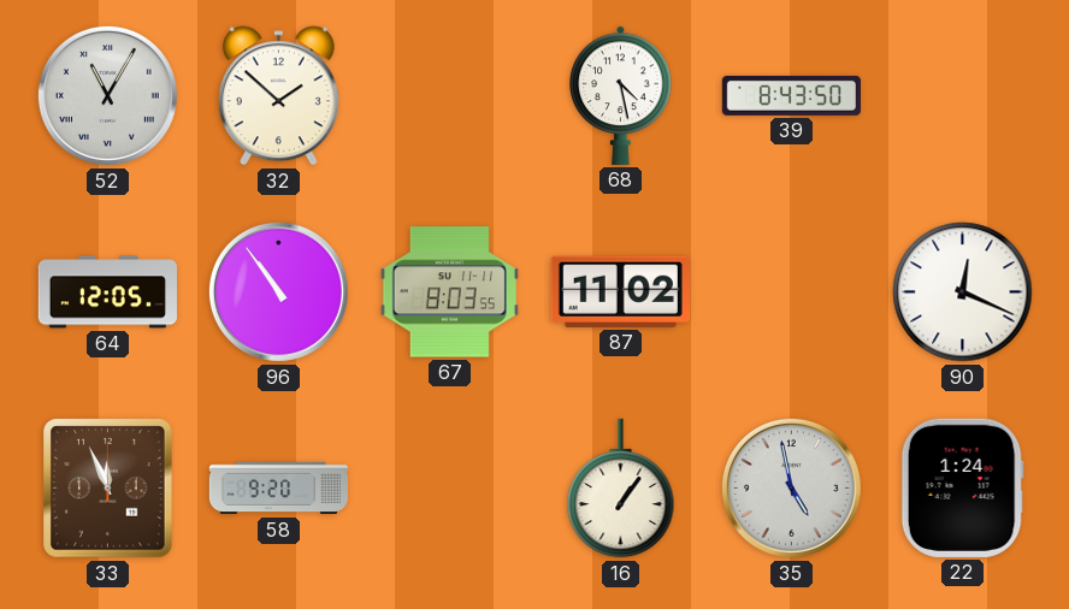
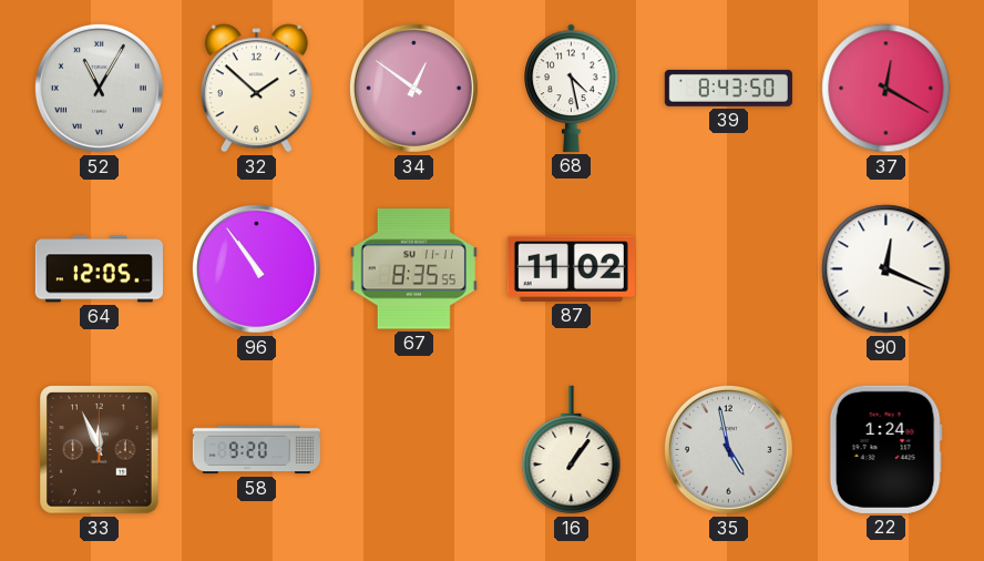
34: none -> 12:51
37: none -> 12:20
67: 8:03 -> 8:35
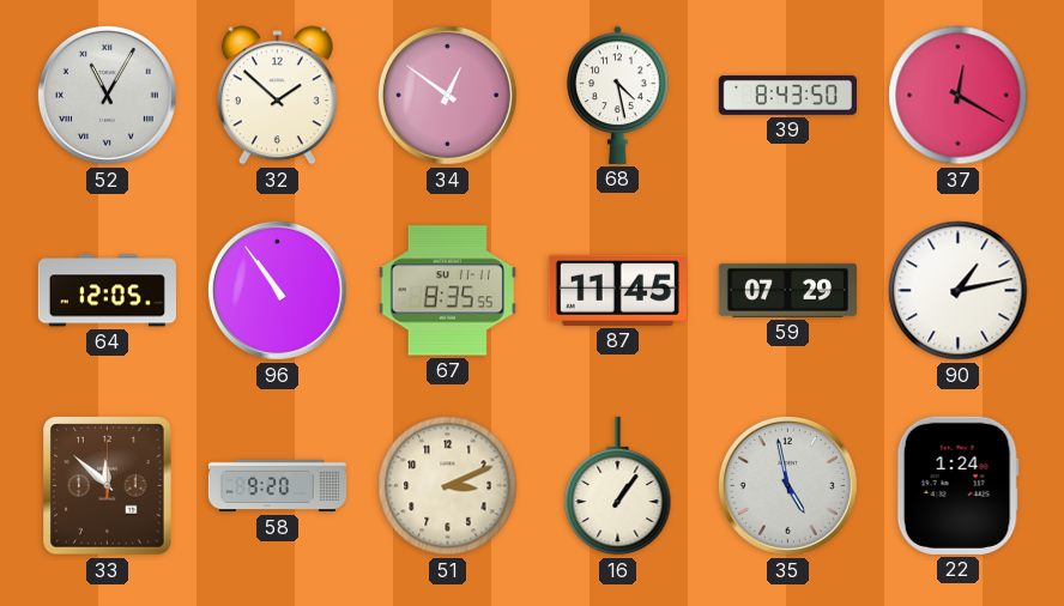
87: 11:02 -> 11:45
59: none -> 07:29
90: 12:19 -> 1:13
33: 11:56 -> 11:52
51: none -> 3:11
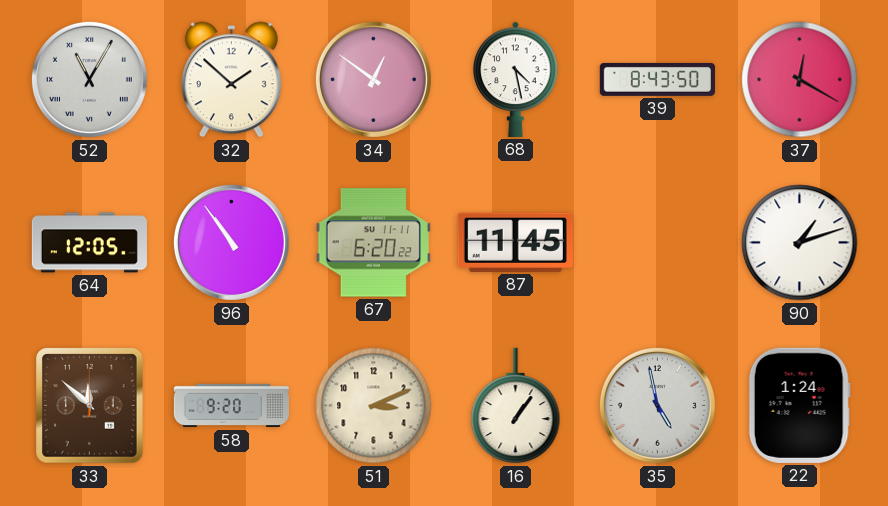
67: 8:35 -> 6:20
59: 07:29 -> none
90: 1:13 -> 1:12
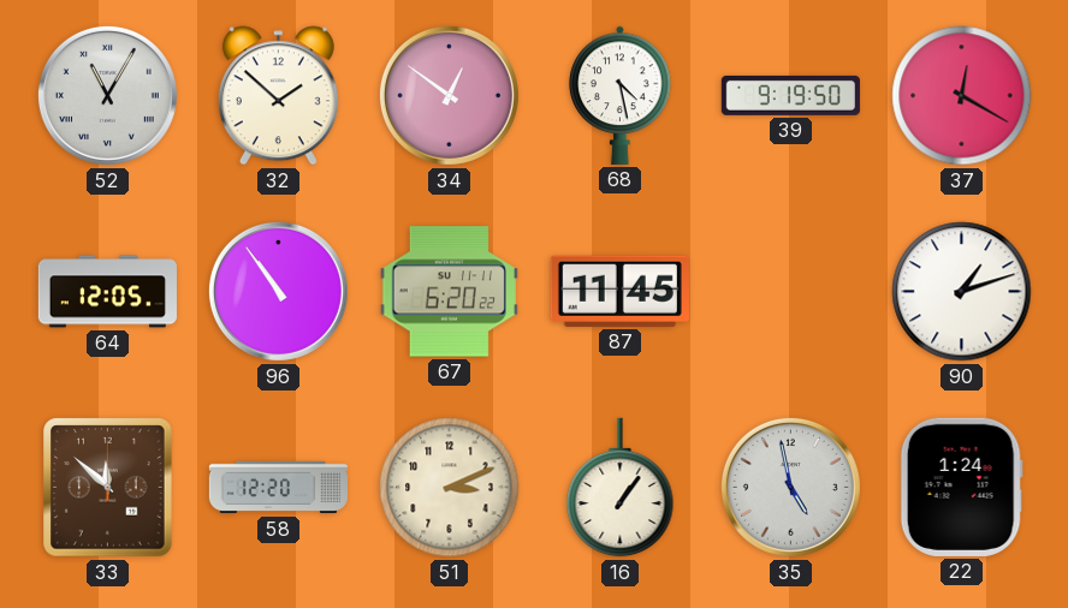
39: 8:43 -> 9:19
58: 9:20 -> 12:20
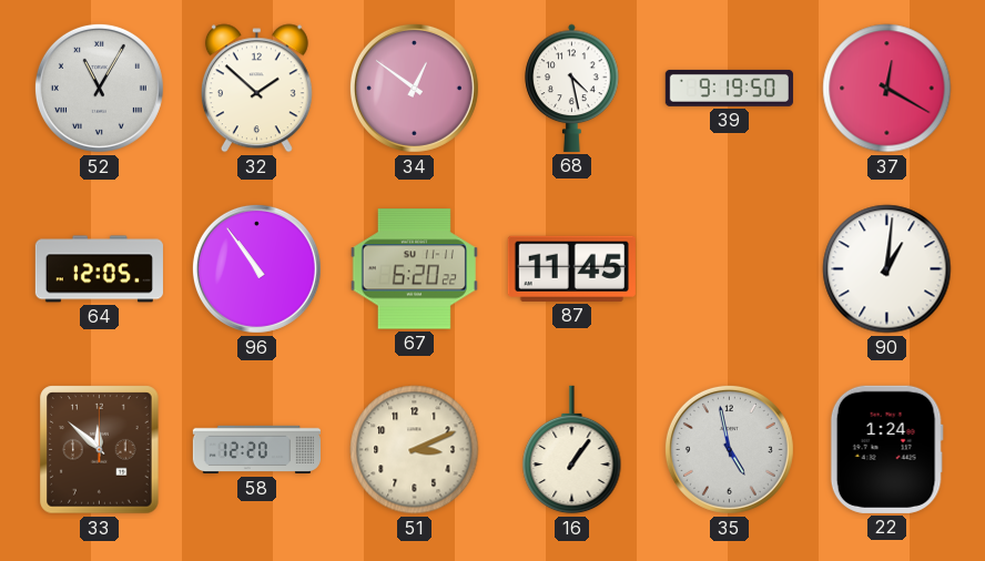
90: 1:12 -> 1:01
